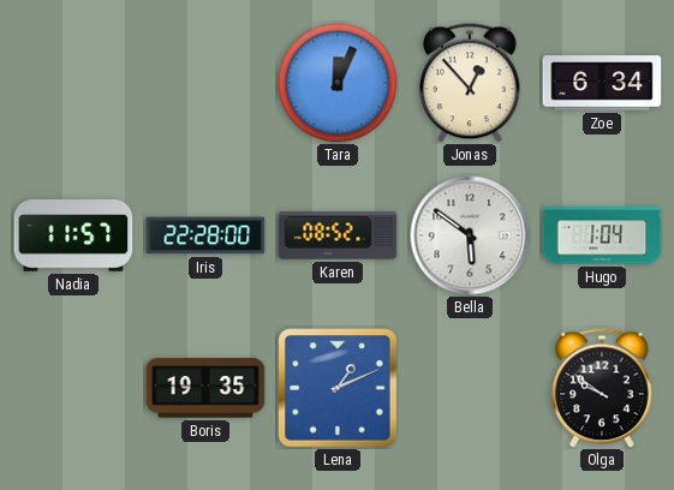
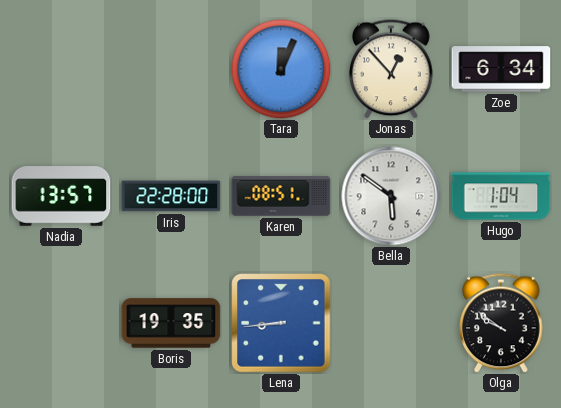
Nadia: 11:57 -> 13:57
Karen: 08:52 -> 08:51
Lena: 1:11 -> 8:44
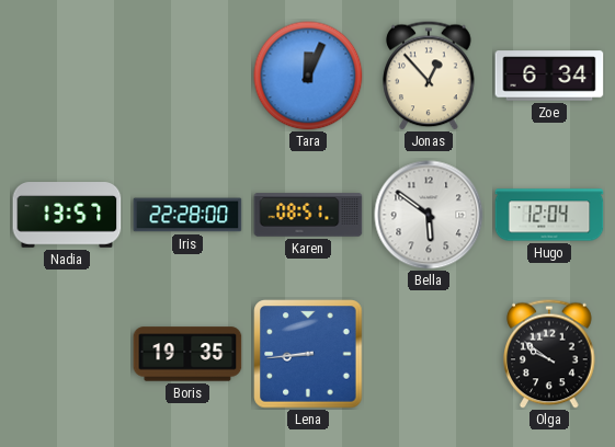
Hugo: 1:04 -> 12:04
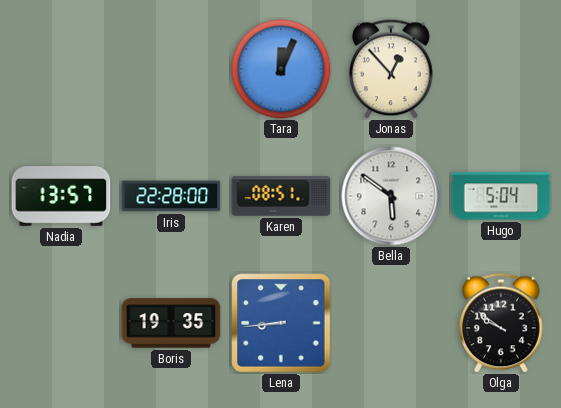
Zoe: 6:34 -> none
Hugo: 12:04 -> 5:04
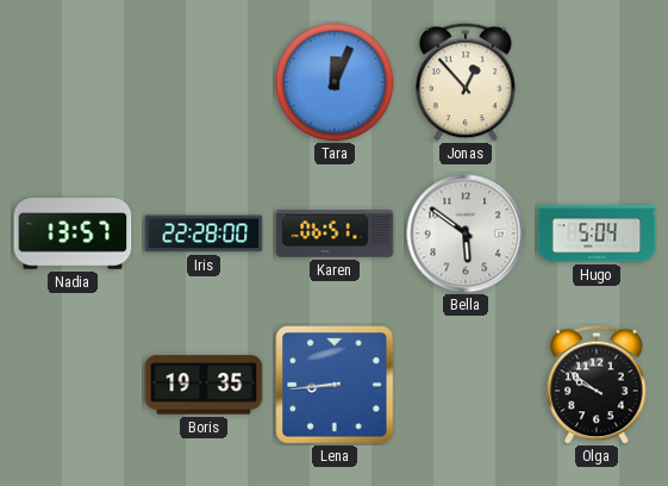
Karen: 08:51 -> 06:51
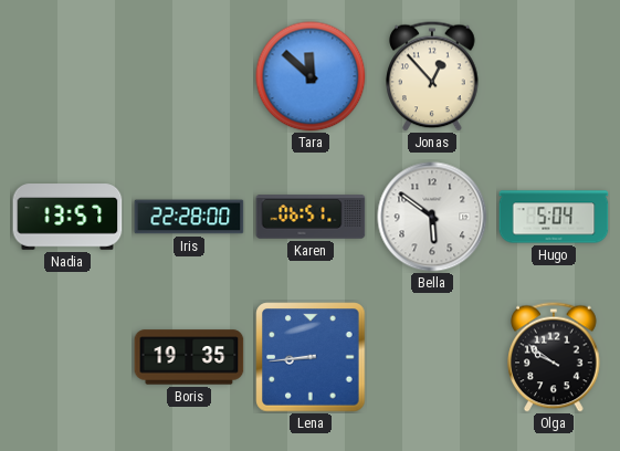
Tara: 12:04 -> 11:52
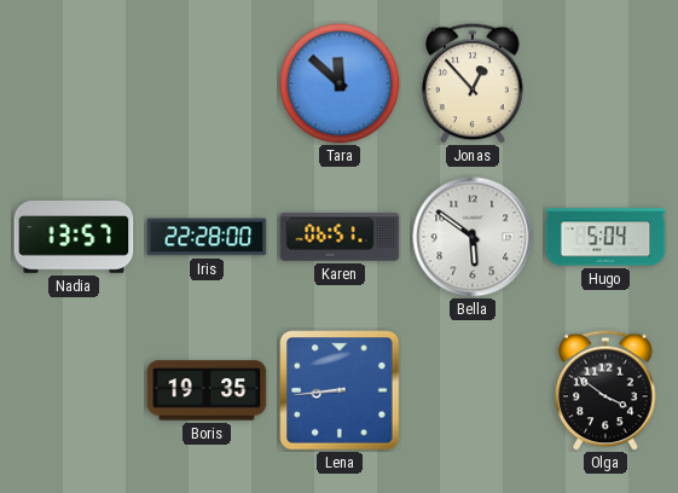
Olga: 9:51 -> 3:51
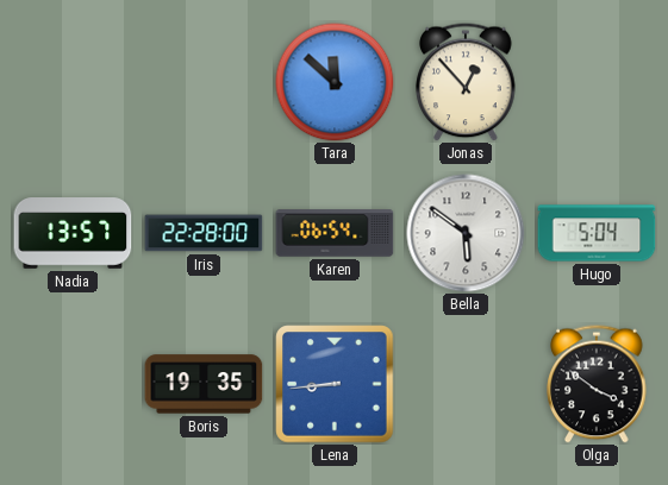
Karen: 06:51 -> 06:54
